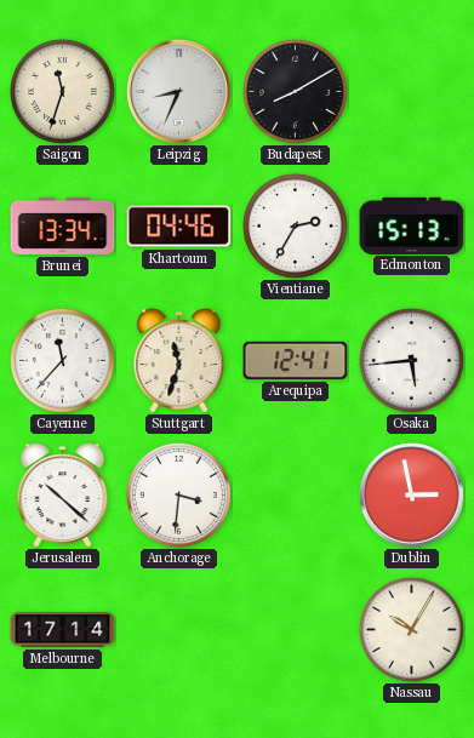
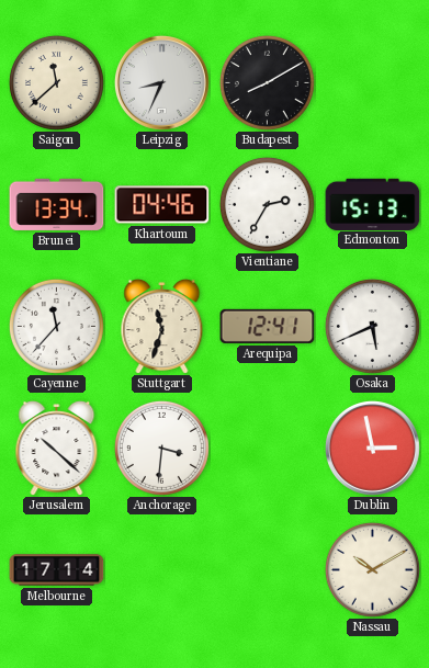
Saigon: 11:33 -> 11:38
Osaka: 5:44 -> 5:41
Nassau: 10:05 -> 10:10
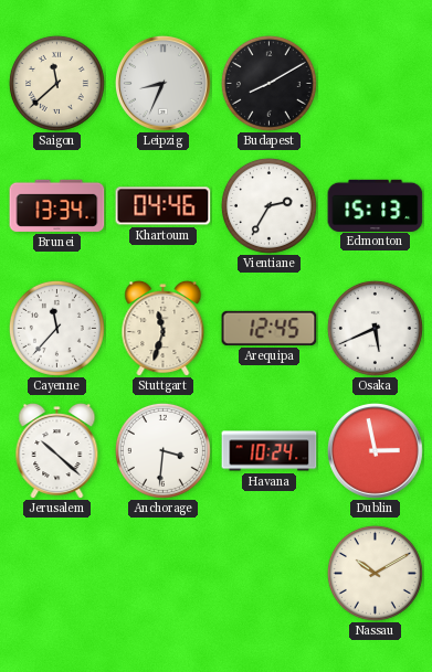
Arequipa: 12:41 -> 12:45
Havana: none -> 10:24
Melbourne: 17:14 -> none
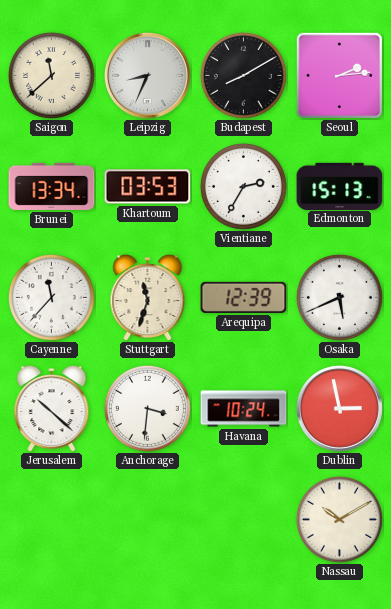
Seoul: none -> 2:14
Khartoum: 04:46 -> 03:53
Arequipa: 12:45 -> 12:39
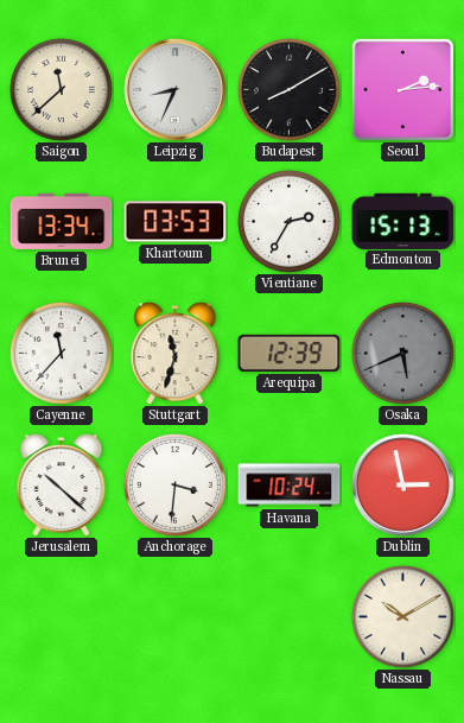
Osaka dial: white -> grey
